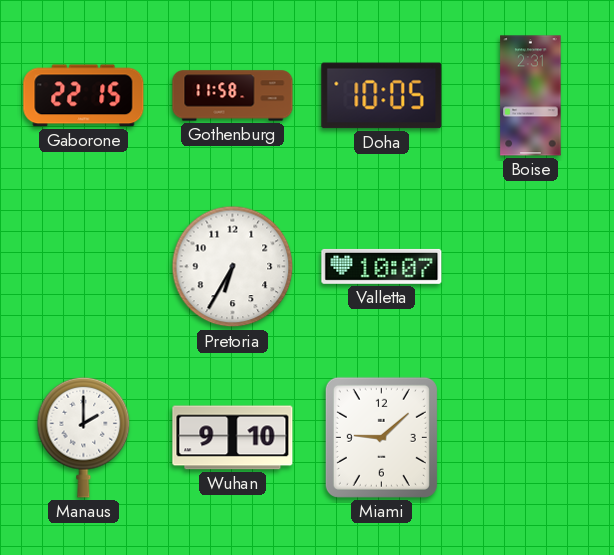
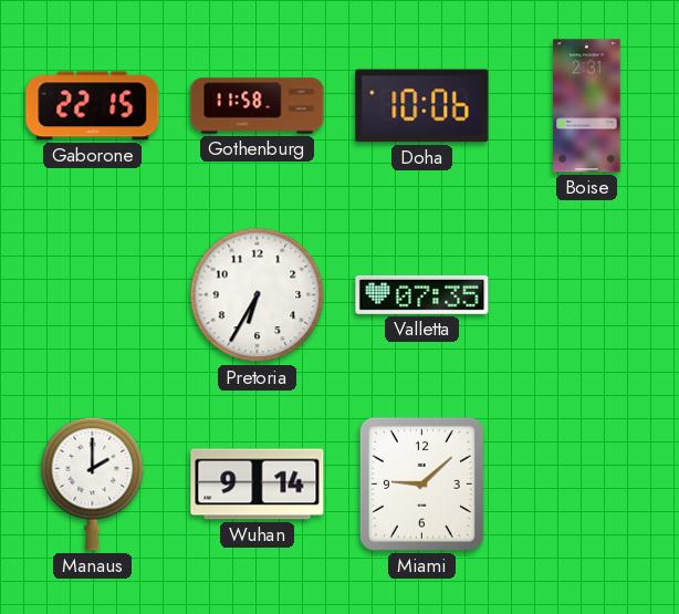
Doha: 10:05 -> 10:06
Valletta: 10:07 -> 07:35
Wuhan: 9:10 -> 9:14
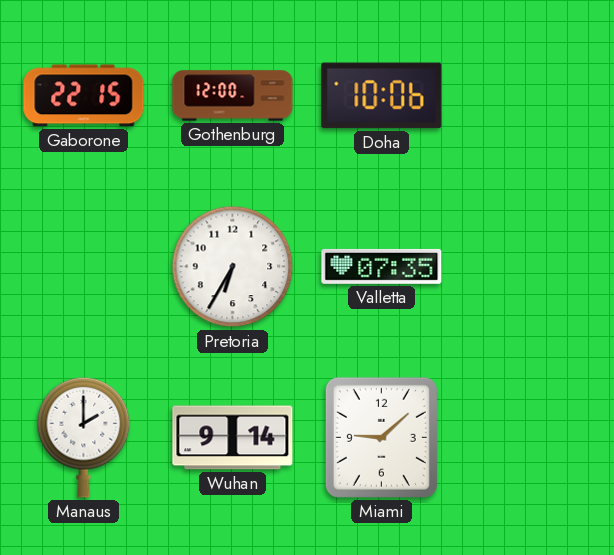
Gothenburg: 11:58 -> 12:00
Boise: 2:31 -> none
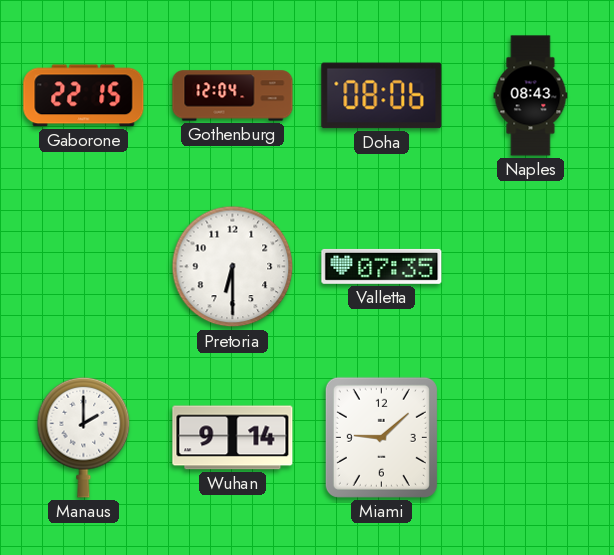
Gothenburg: 12:00 -> 12:04
Doha: 10:06 -> 08:06
Naples: none -> 08:43
Pretoria: 6:35 -> 6:30
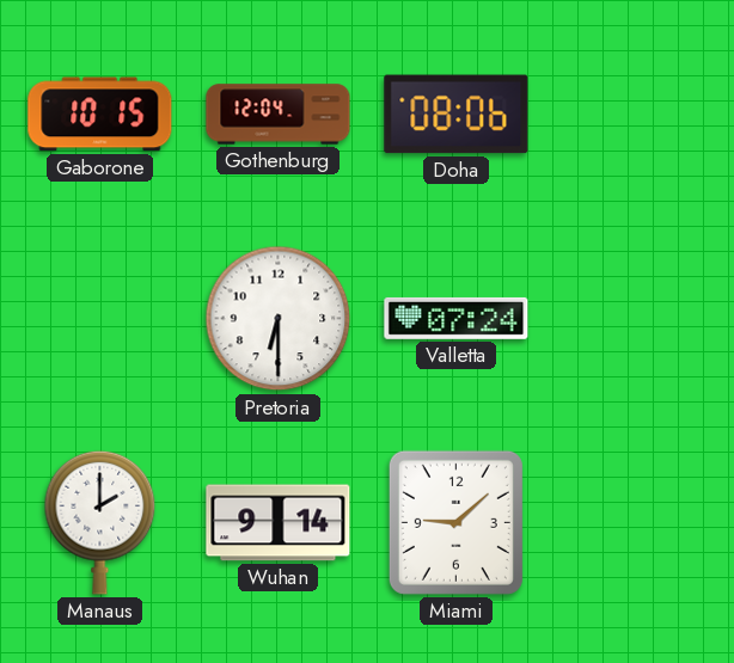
Gaborone: 22:15 -> 10:15
Naples: 08:43 -> none
Valletta: 07:35 -> 07:24
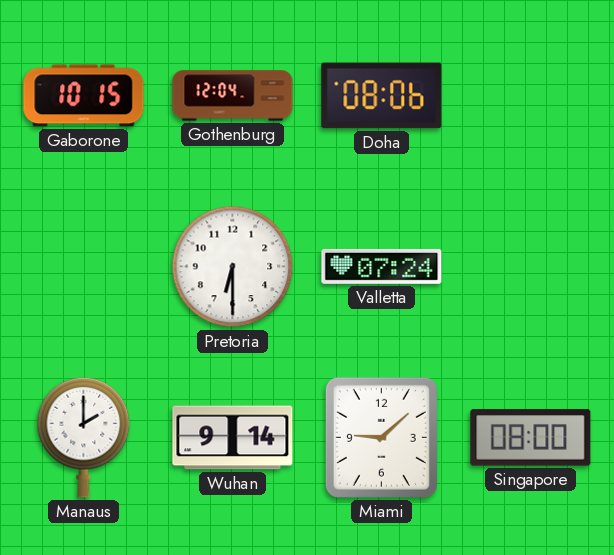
Singapore: none -> 08:00
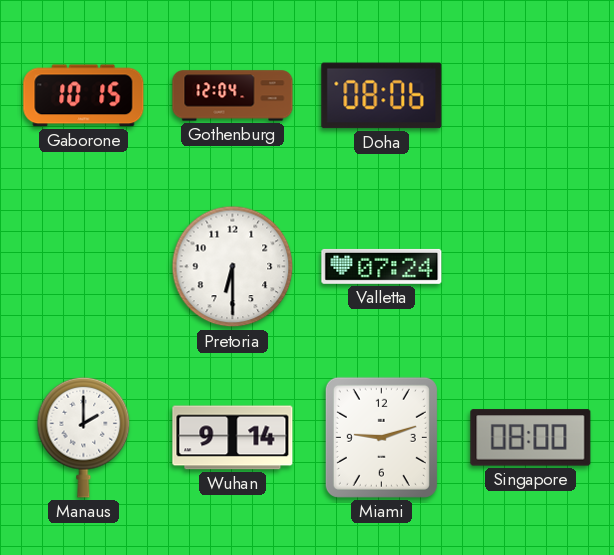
Miami: 9:08 -> 9:12
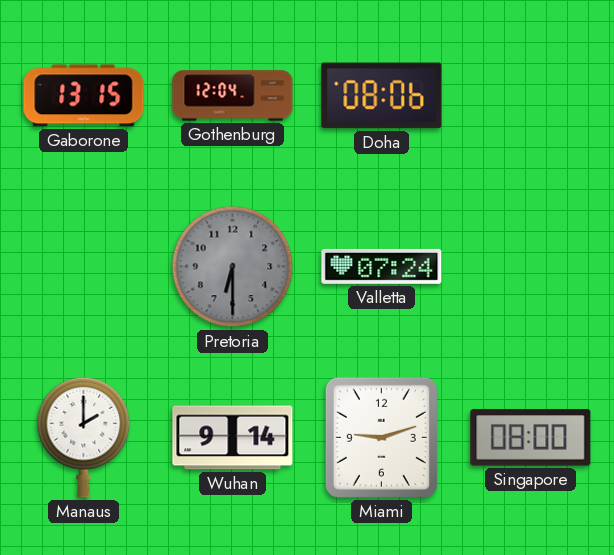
Gaborone: 10:15 -> 13:15
Pretoria dial: white -> grey
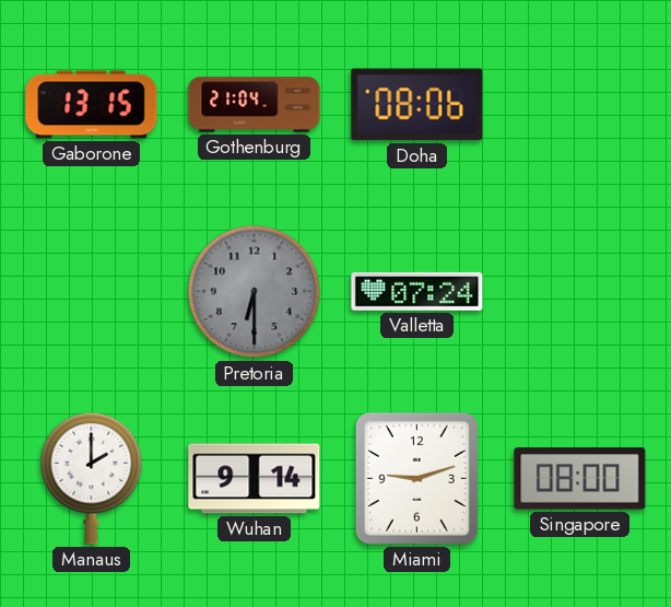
Gothenburg: 12:04 -> 21:04
